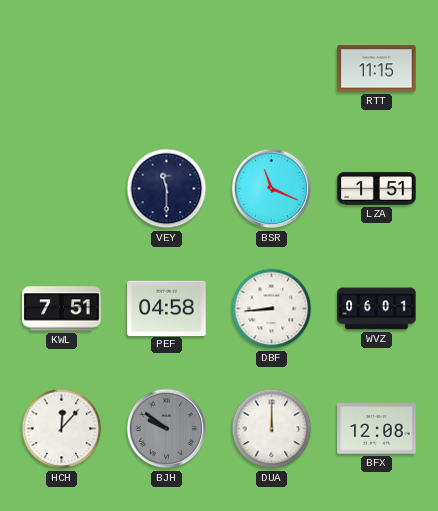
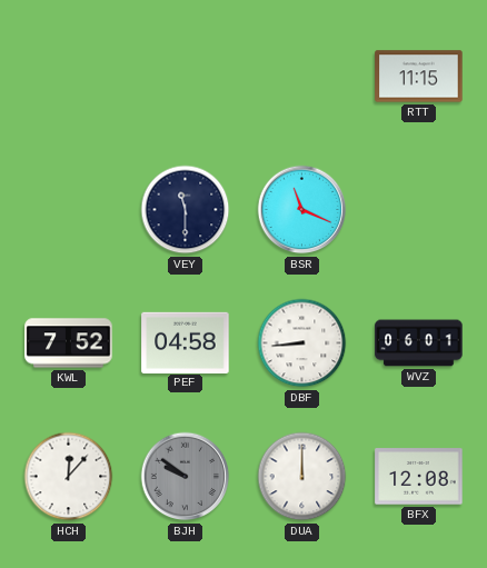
LZA: 1:51 -> none
KWL: 7:51 -> 7:52
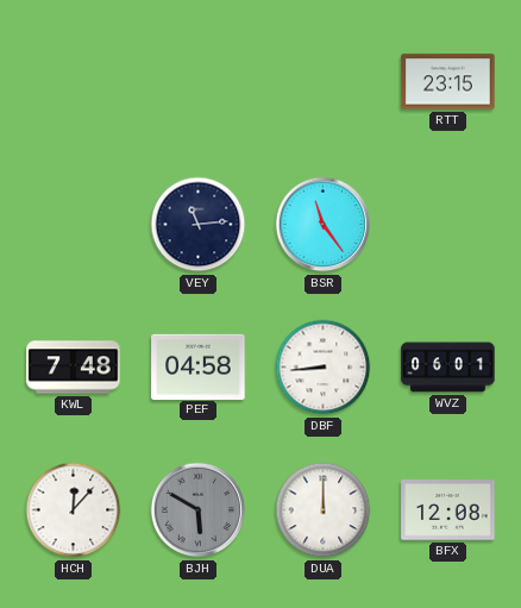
RTT: 11:15 -> 23:15
VEY: 11:30 -> 11:14
BSR: 11:19 -> 11:24
KWL: 7:52 -> 7:48
BJH: 9:51 -> 5:50
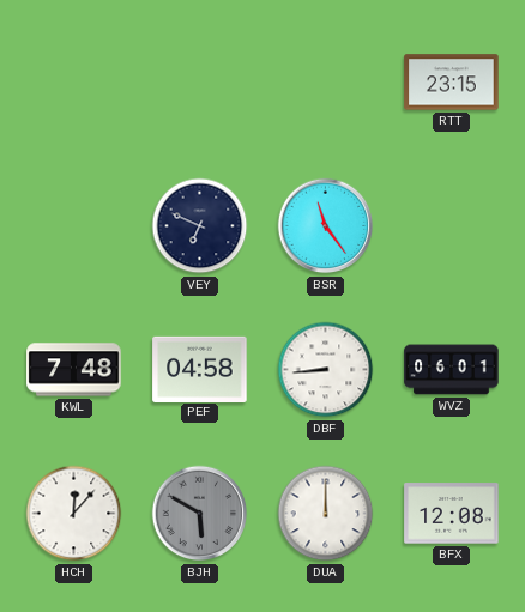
VEY: 11:14 -> 6:49
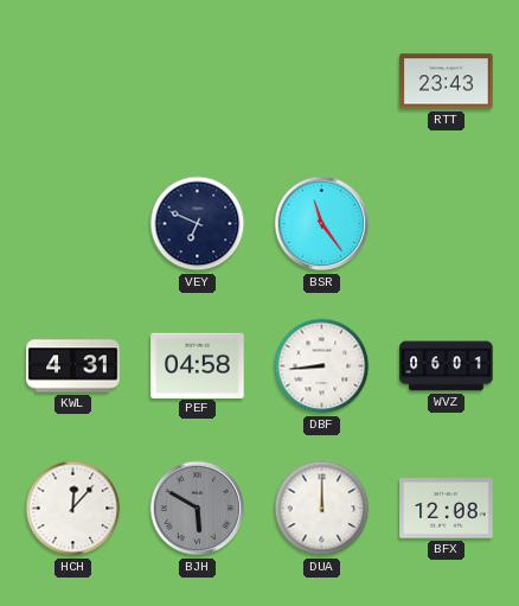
RTT: 23:15 -> 23:43
KWL: 7:48 -> 4:31
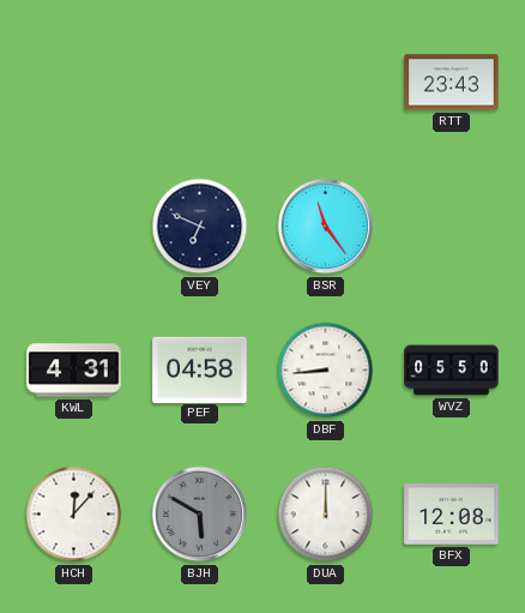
WVZ: 06:01 -> 05:50
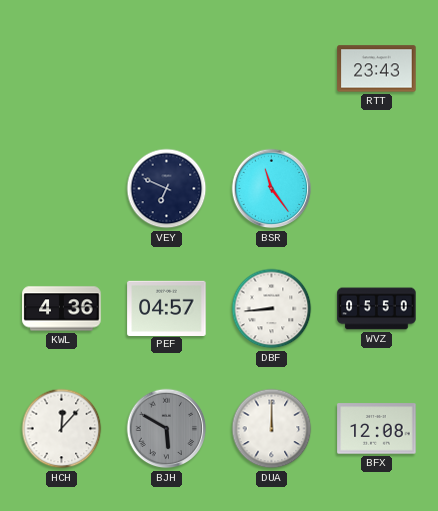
KWL: 4:31 -> 4:36
PEF: 04:58 -> 04:57
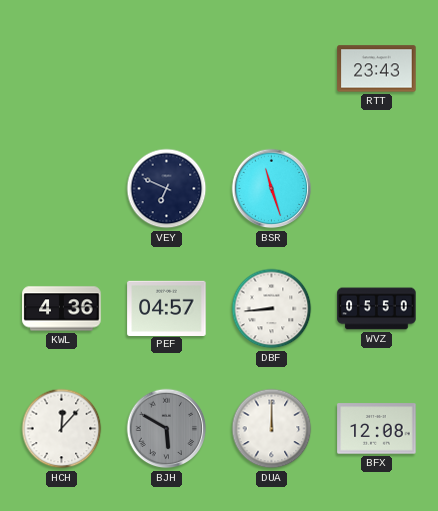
BSR: 11:24 -> 11:27
